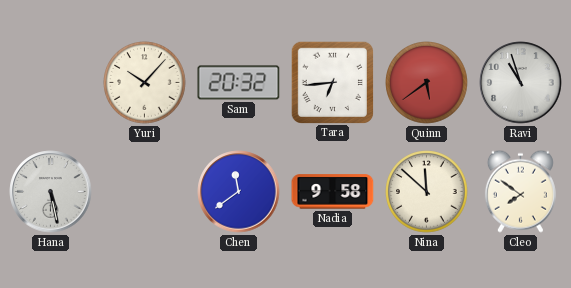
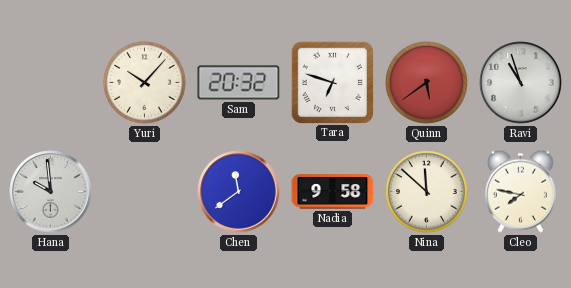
Tara: 6:44 -> 6:48
Hana: 5:28 -> 9:59
Cleo: 7:51 -> 7:47
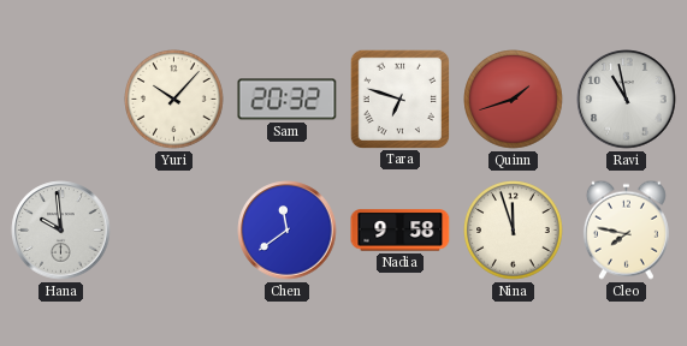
Quinn: 5:39 -> 1:42
Ravi: 10:57 -> 10:58
Nina: 11:52 -> 11:57
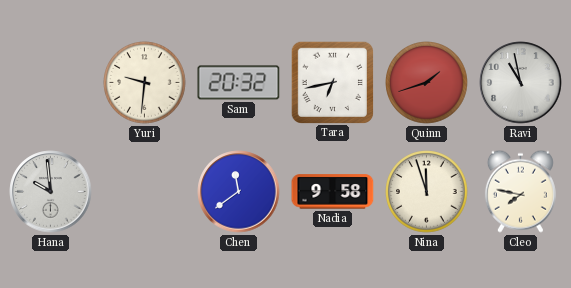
Yuri: 10:07 -> 9:31
Tara: 6:48 -> 6:43
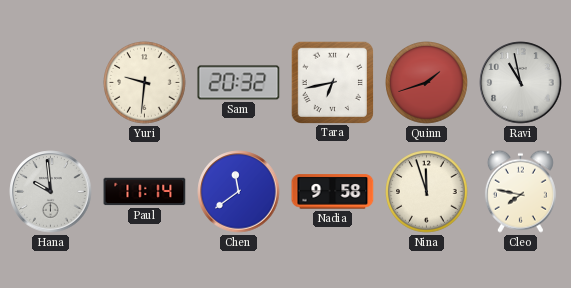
Paul: none -> 11:14
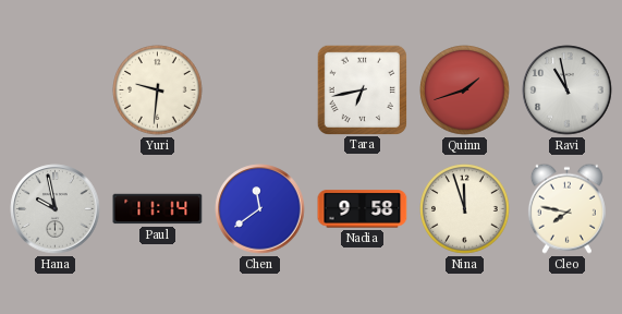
Sam: 20:32 -> none
Hana: 9:59 -> 9:58
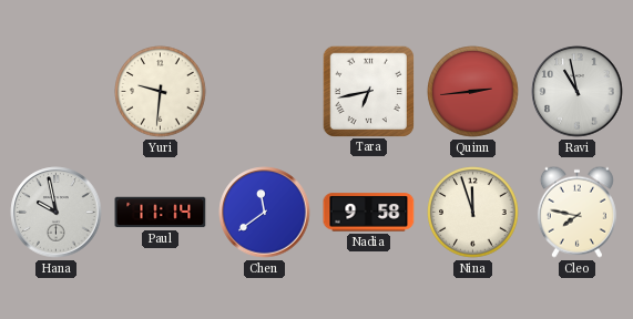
Quinn: 1:42 -> 2:44
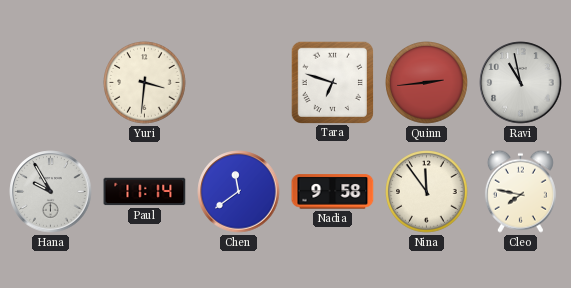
Yuri: 9:31 -> 3:31
Tara: 6:43 -> 6:48
Hana: 9:58 -> 9:55
Nina: 11:57 -> 11:54
